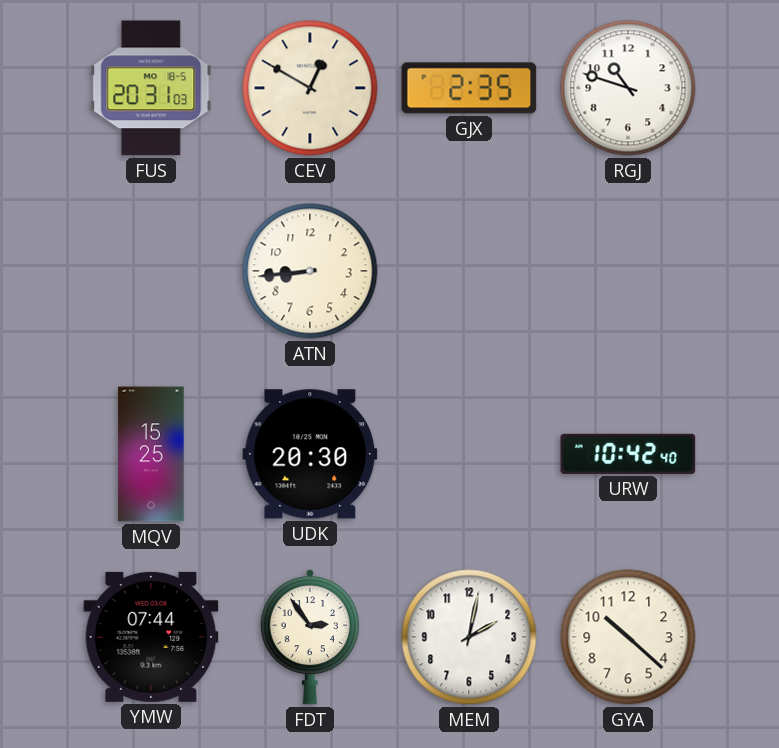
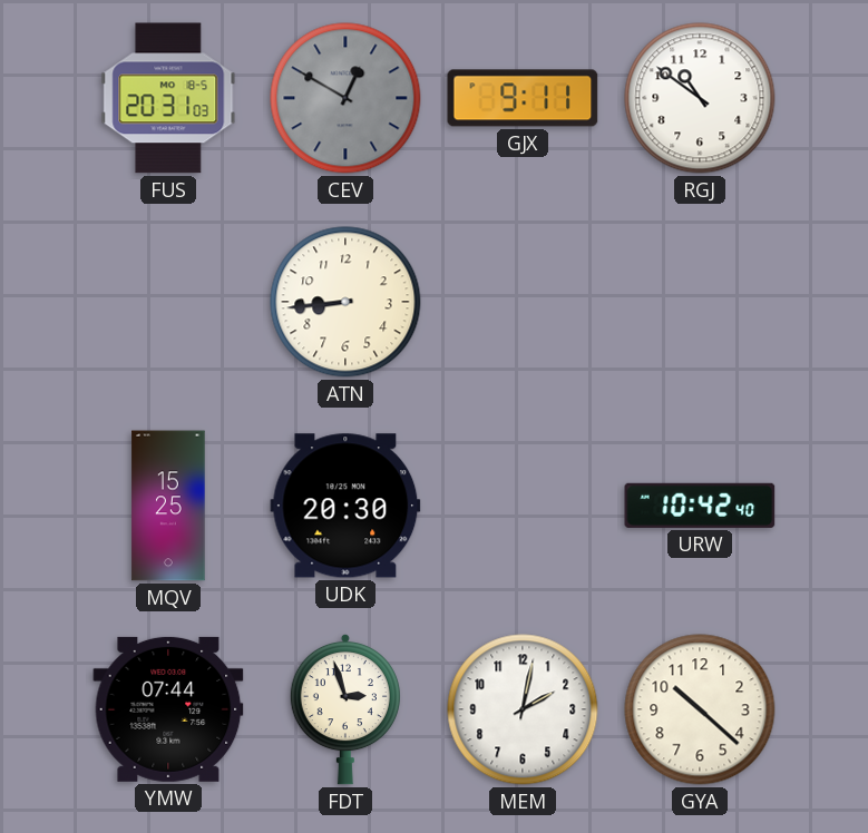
CEV dial: cream -> grey
GJX: 2:35 -> 9:11
RGJ: 10:48 -> 10:51
FDT: 2:54 -> 2:57
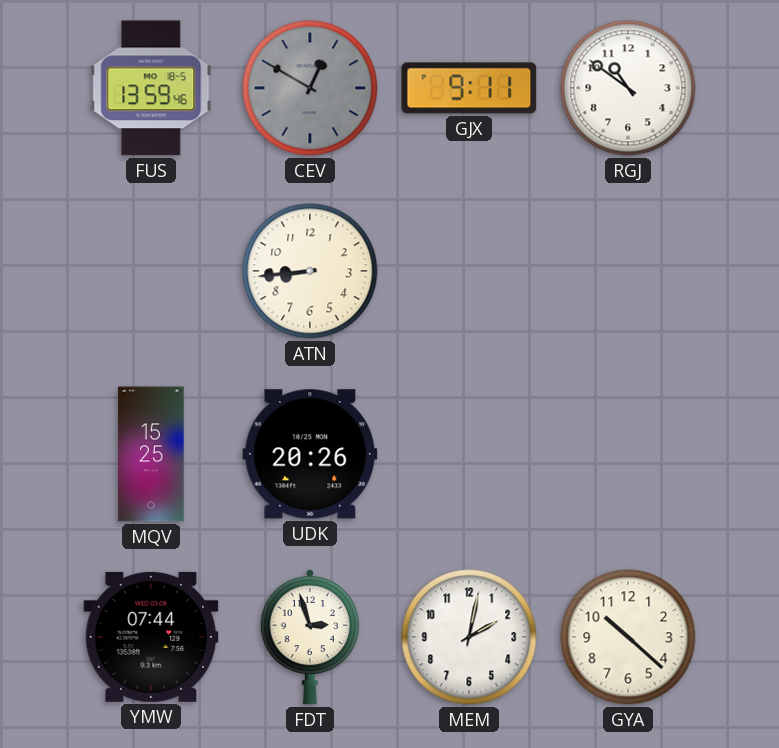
FUS: 20:31 -> 13:59
UDK: 20:30 -> 20:26
URW: 10:42 -> none
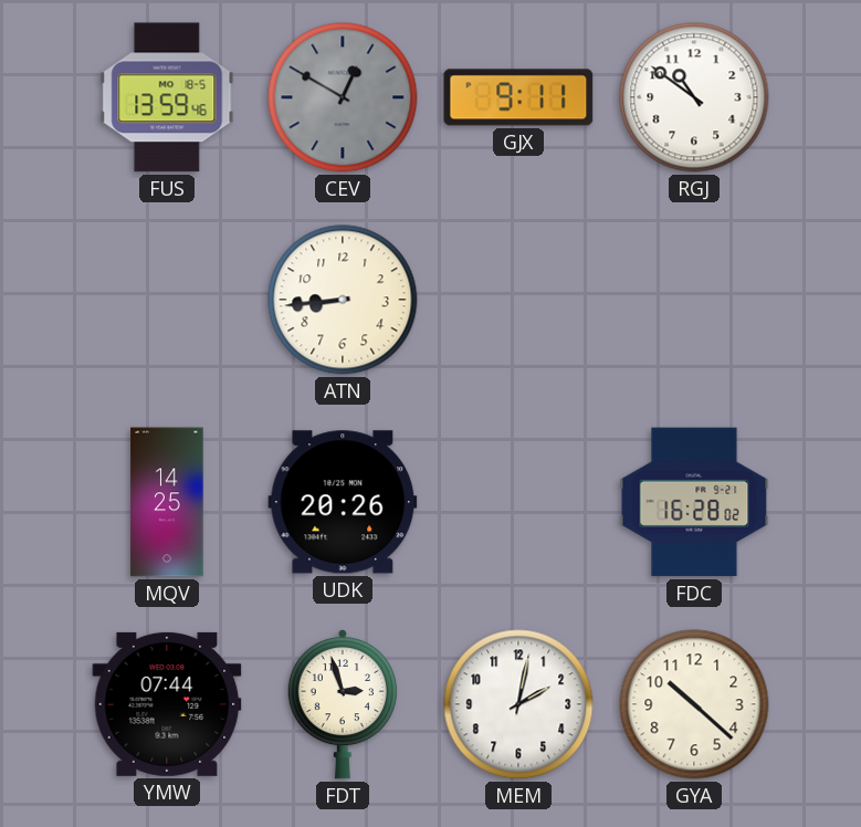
MQV: 15:25 -> 14:25
FDC: none -> 16:28
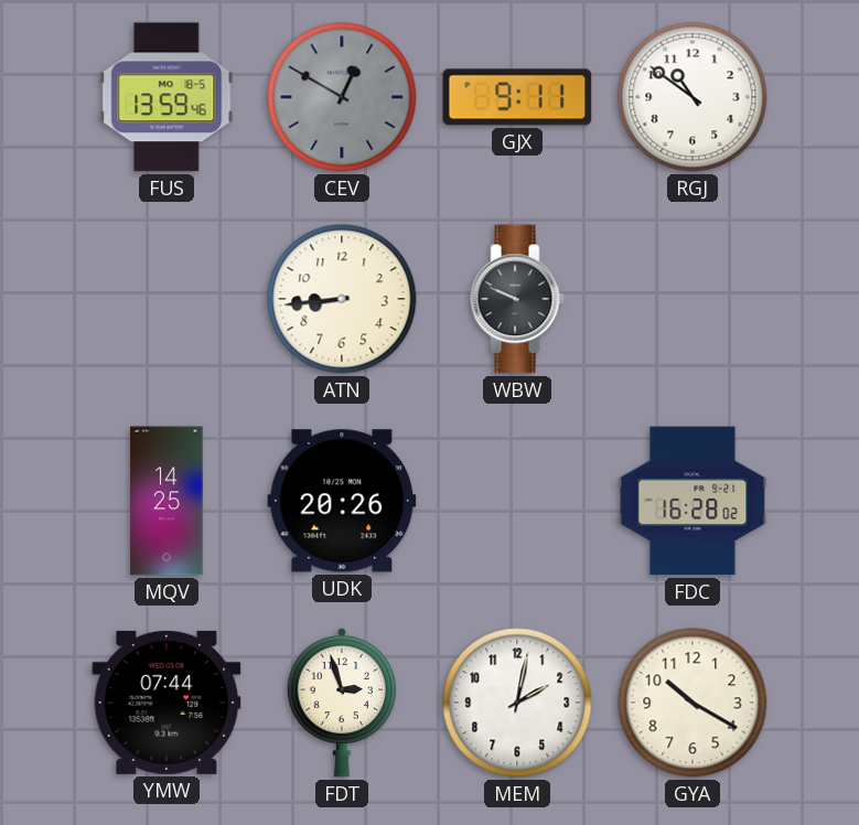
WBW: none -> 9:49
GYA: 10:22 -> 10:20
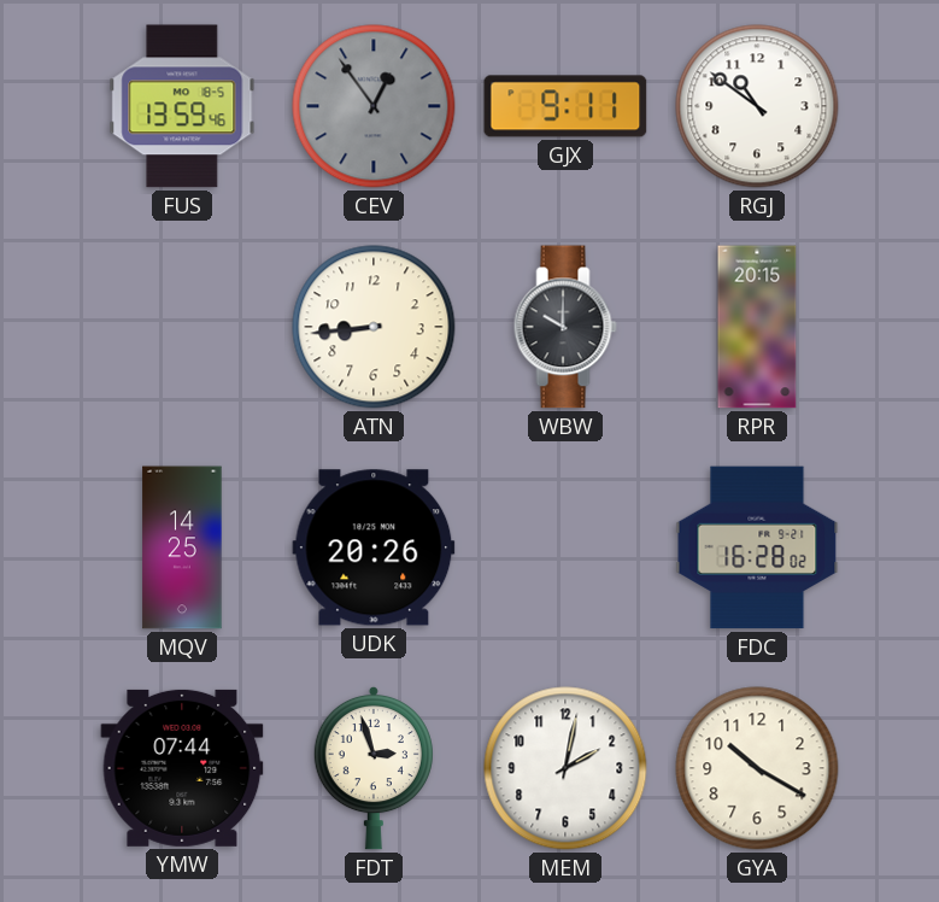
CEV: 12:50 -> 12:54
WBW: 9:49 -> 10:00
RPR: none -> 20:15
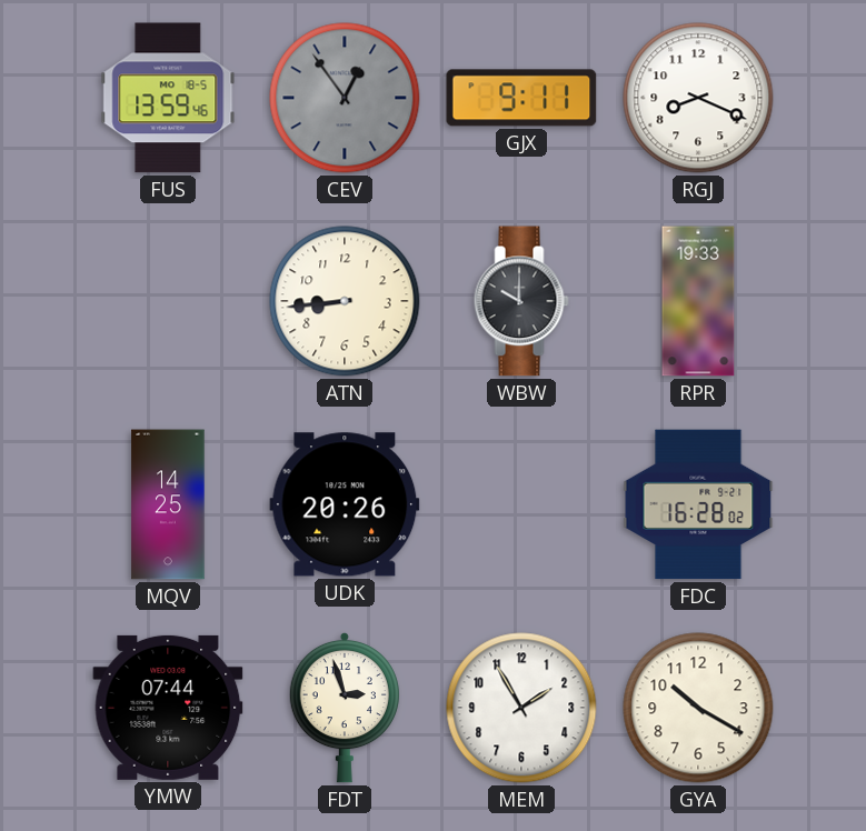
RGJ: 10:51 -> 8:19
RPR: 20:15 -> 19:33
MEM: 2:02 -> 1:55
